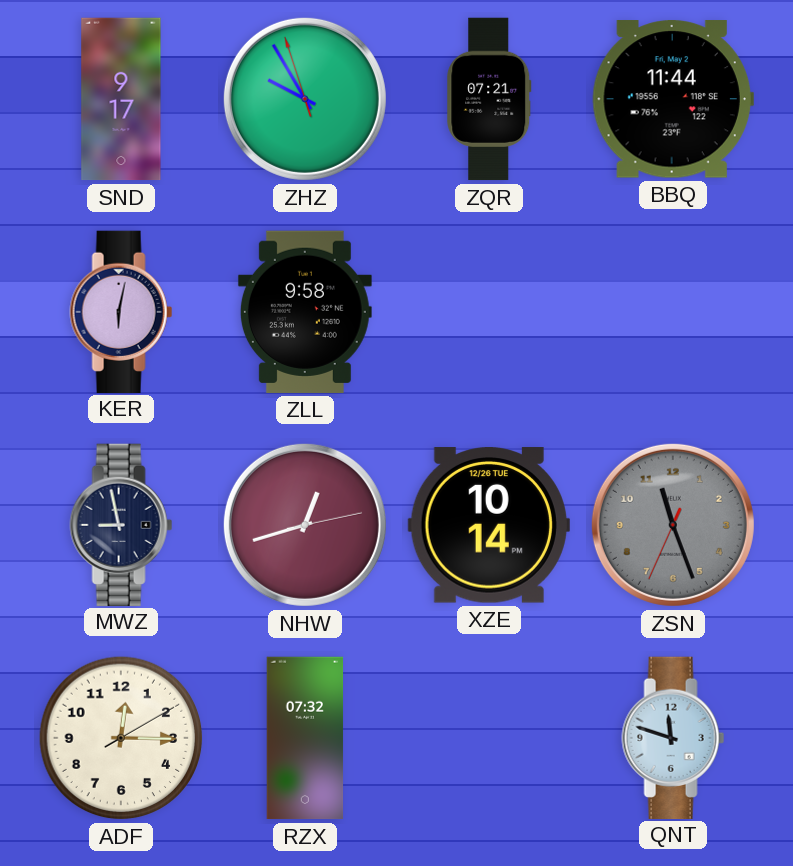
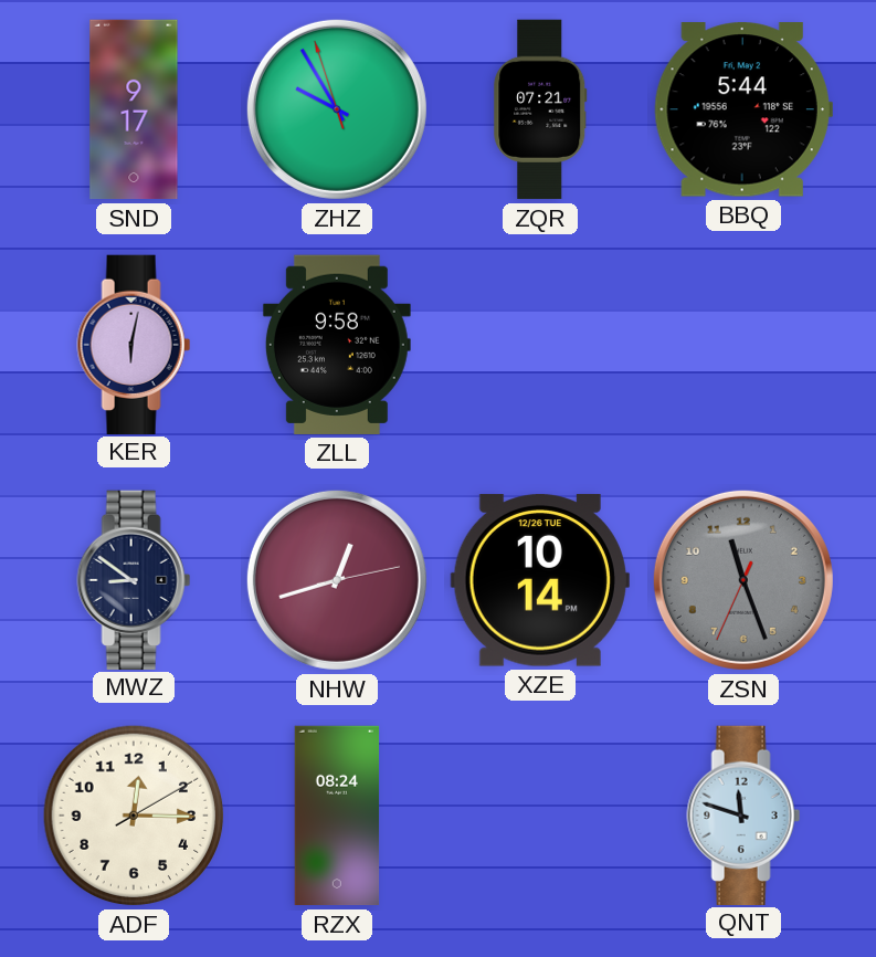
BBQ: 11:44 -> 5:44
MWZ: 8:58 -> 8:51
RZX: 07:32 -> 08:24
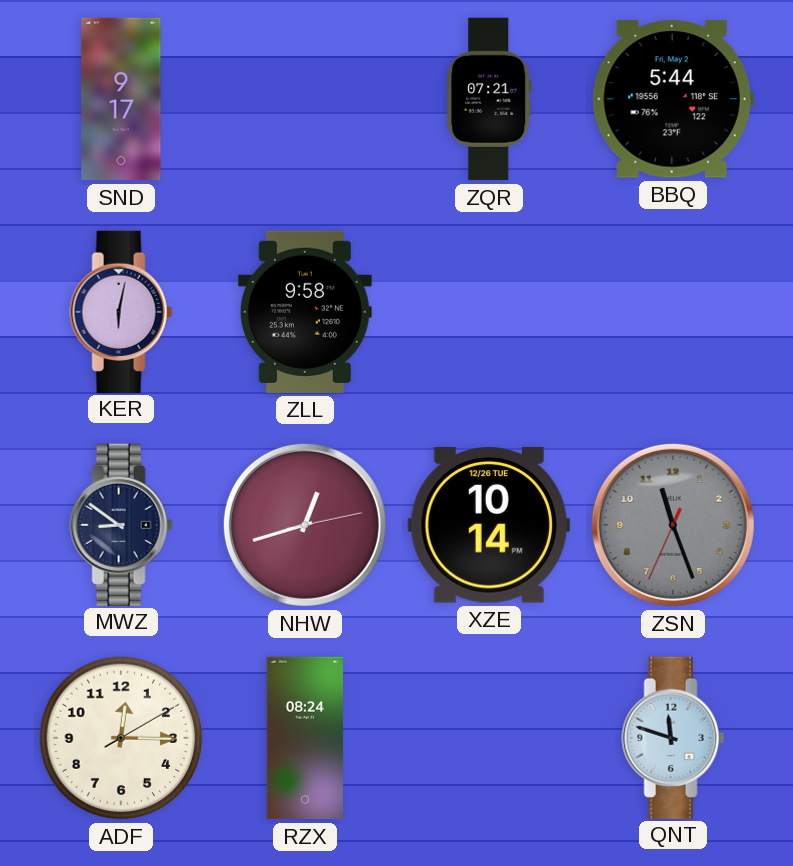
ZHZ: 9:54 -> none
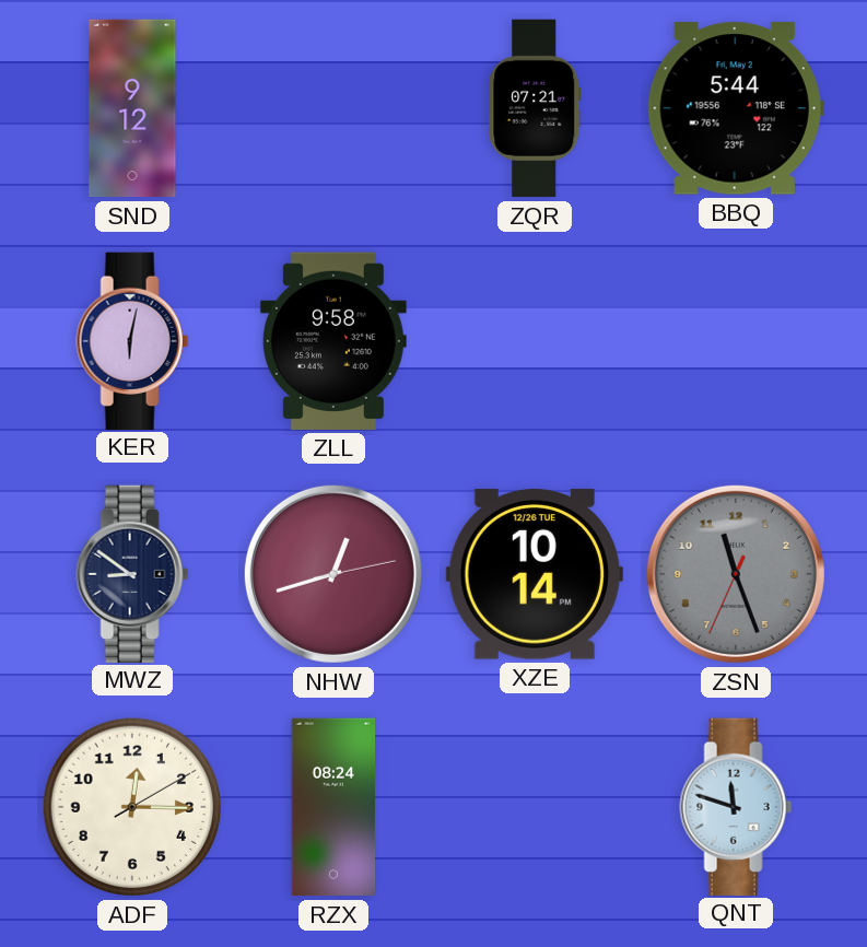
SND: 9:17 -> 9:12
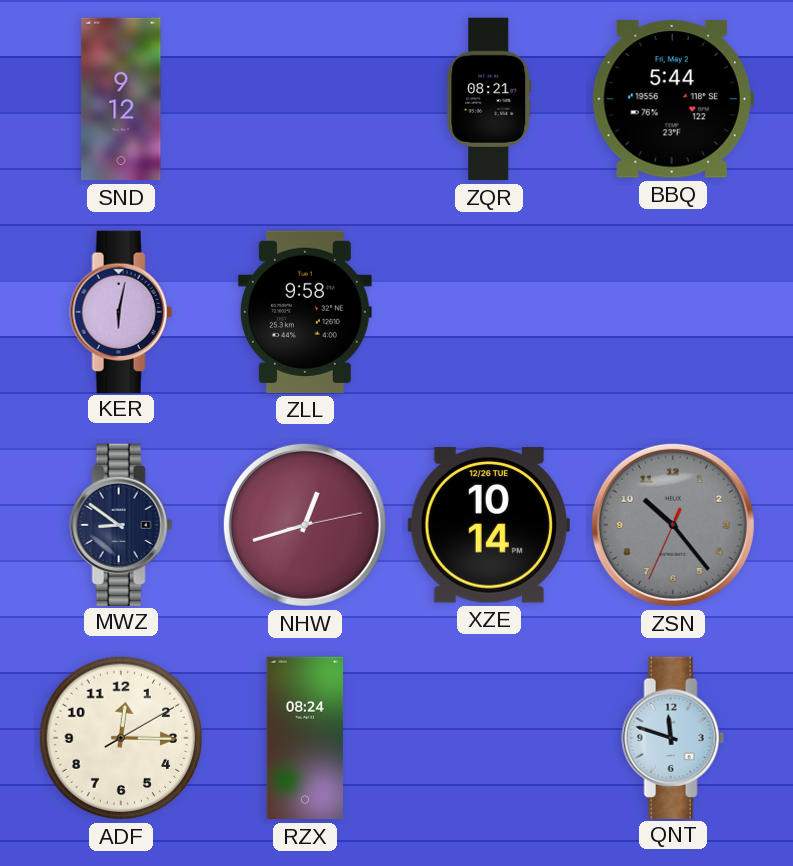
ZQR: 07:21 -> 08:21
ZSN: 11:26 -> 10:23
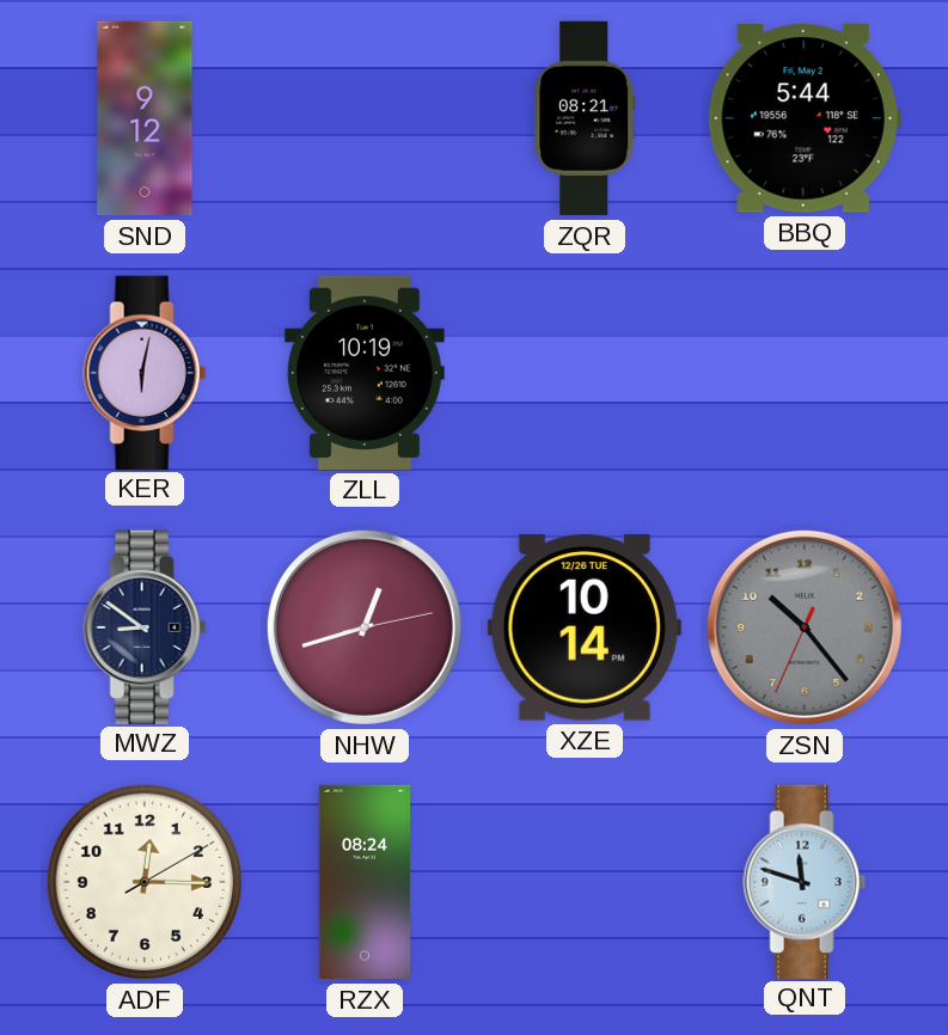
ZLL: 9:58 -> 10:19
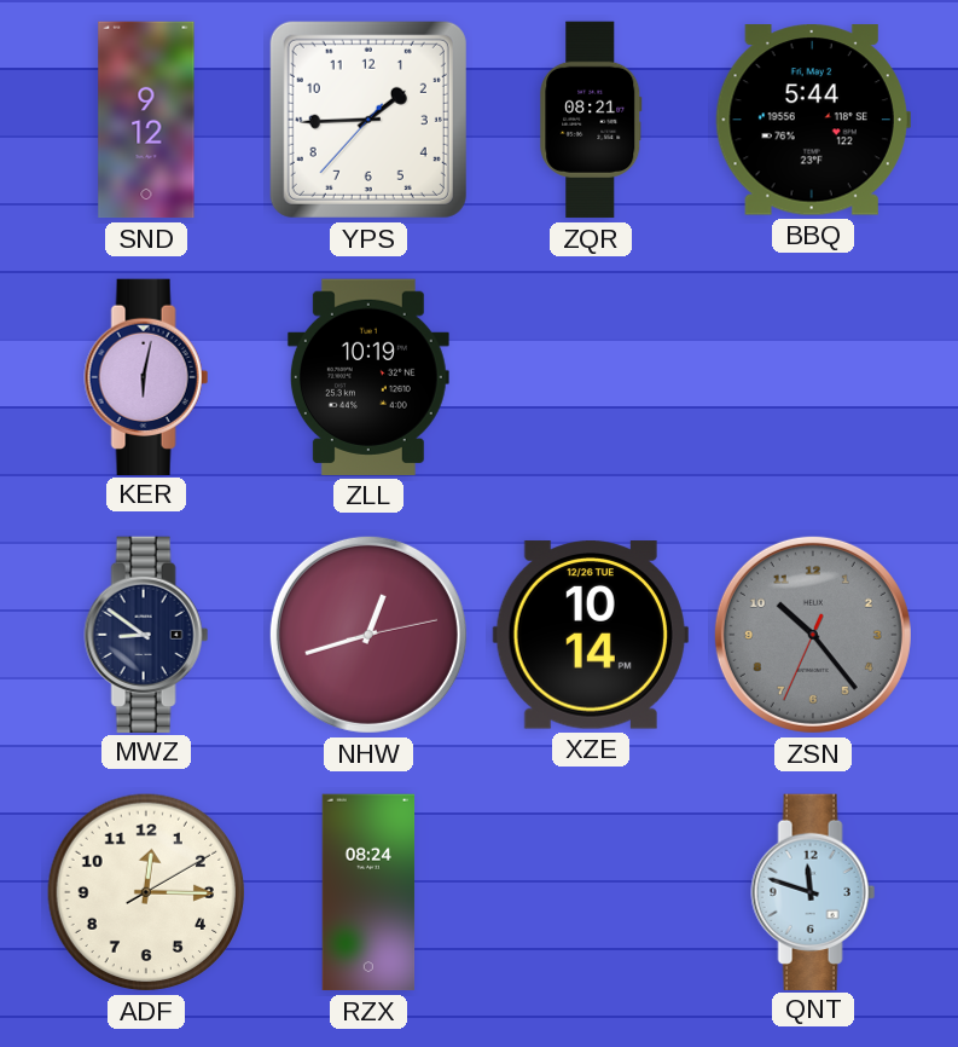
YPS: none -> 1:44
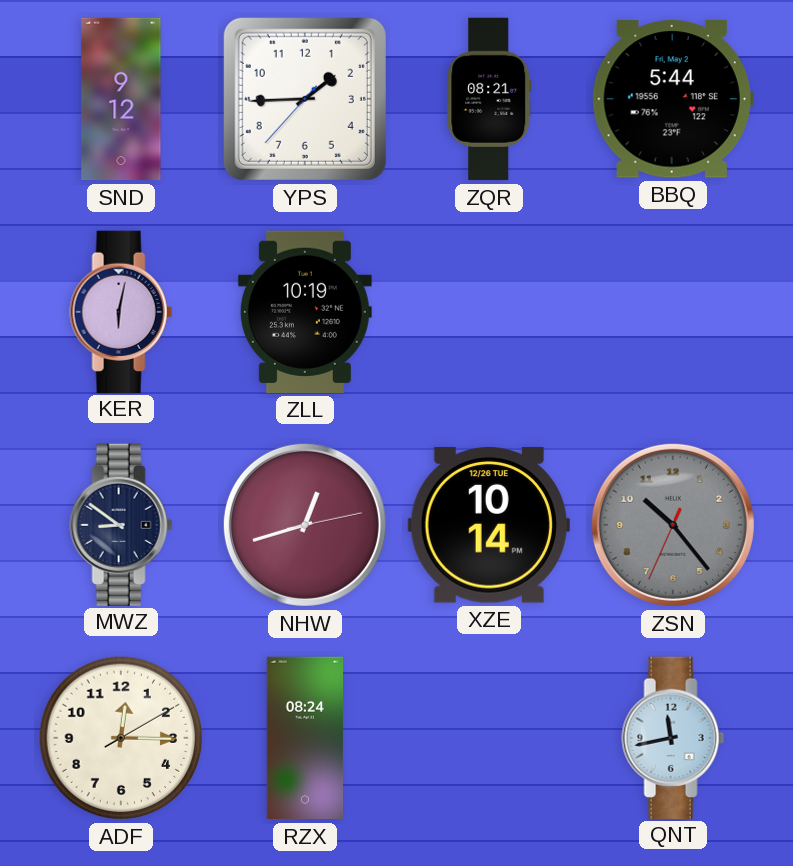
QNT: 11:48 -> 11:43
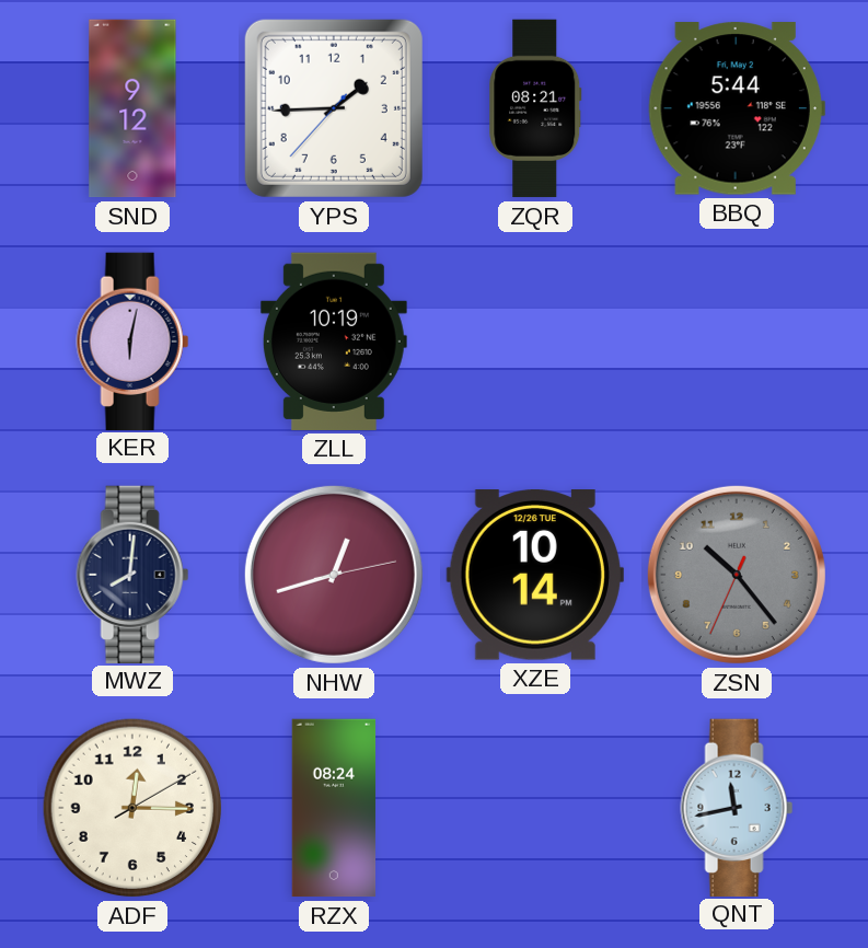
MWZ: 8:51 -> 8:01
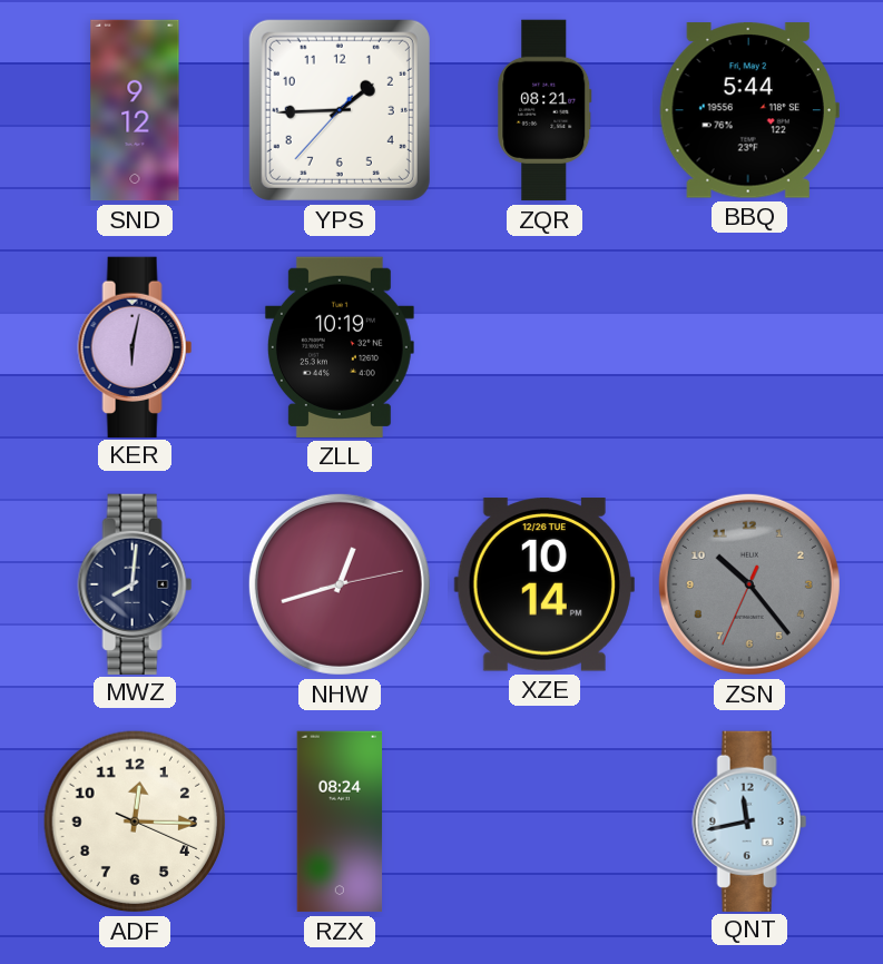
ADF: 12:15:10 -> 12:15:19
